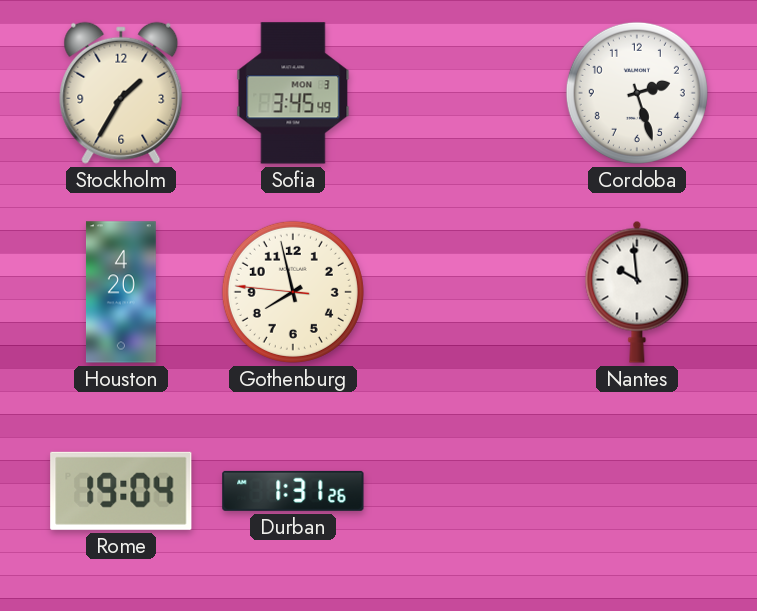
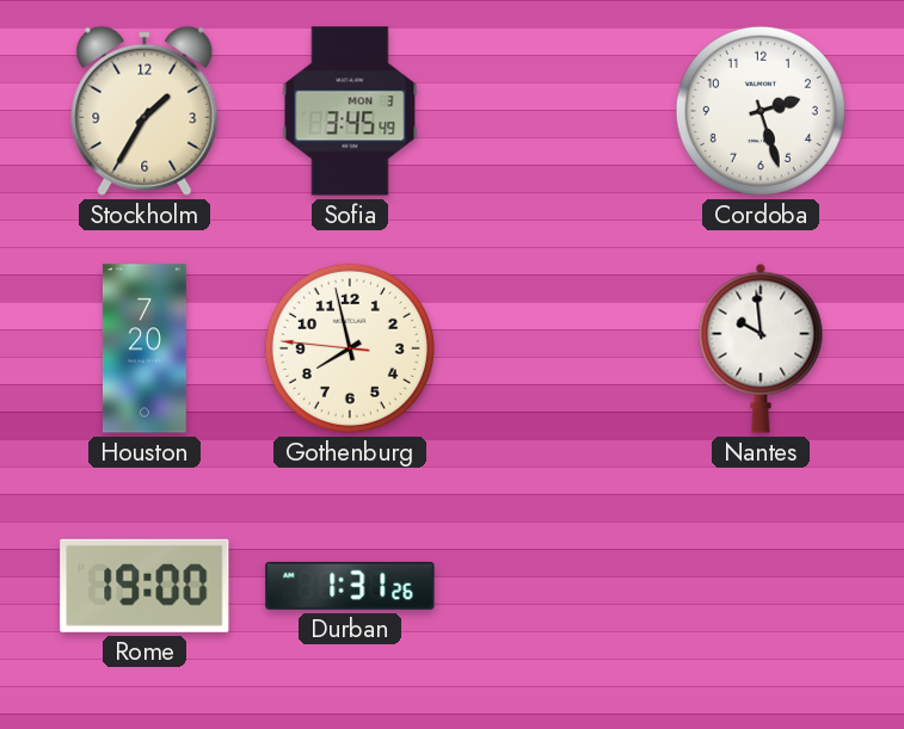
Houston: 4:20 -> 7:20
Rome: 19:04 -> 19:00
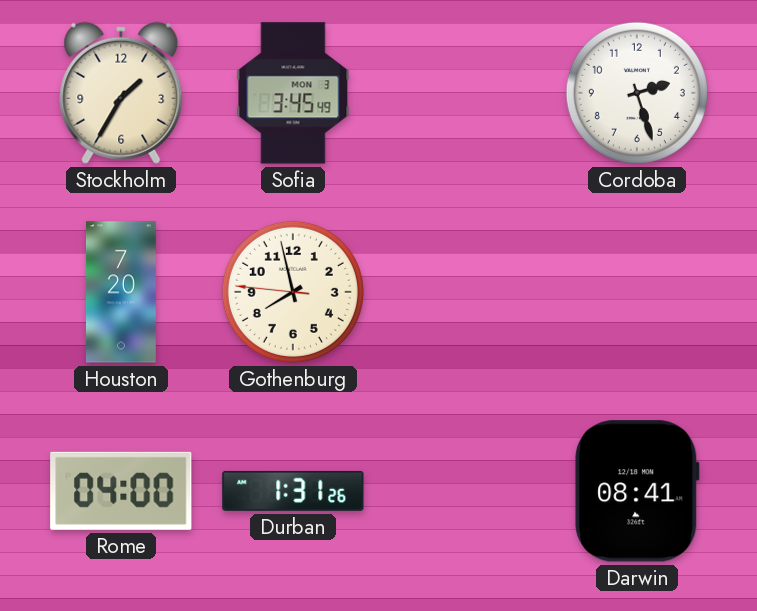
Nantes: 9:59 -> none
Rome: 19:00 -> 04:00
Darwin: none -> 08:41
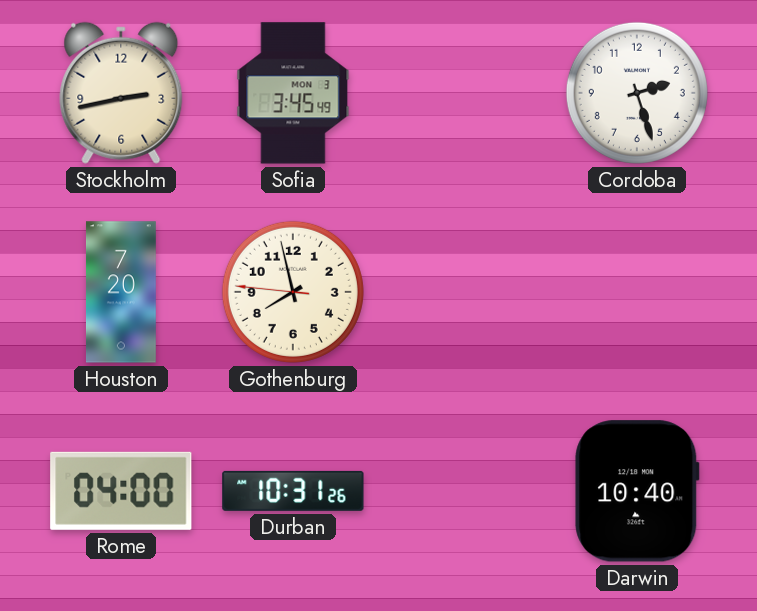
Stockholm: 1:35 -> 2:43
Durban: 1:31 -> 10:31
Darwin: 08:41 -> 10:40
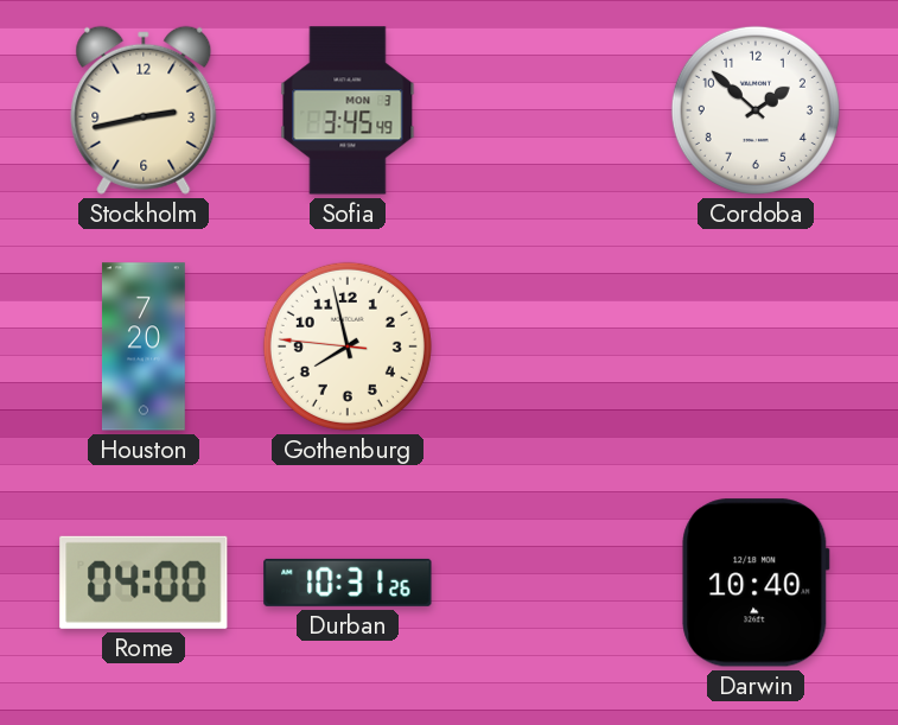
Cordoba: 2:27 -> 1:52
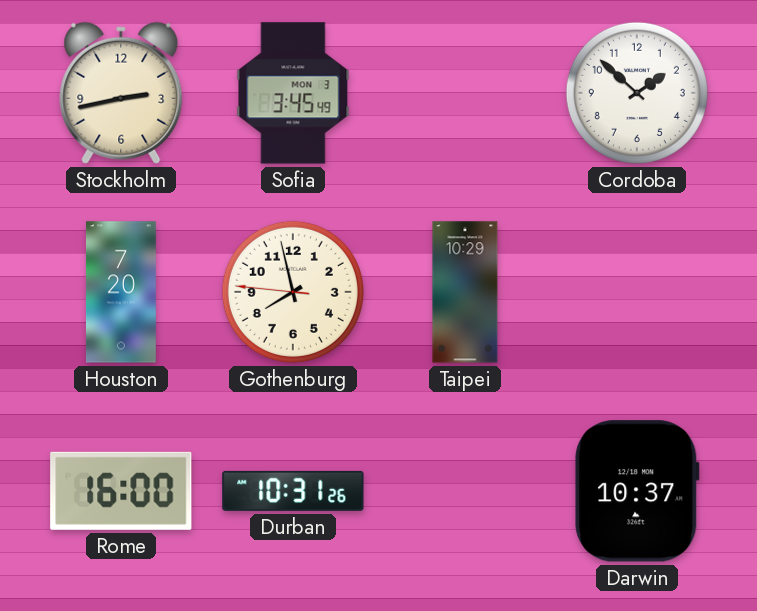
Taipei: none -> 10:29
Rome: 04:00 -> 16:00
Darwin: 10:40 -> 10:37
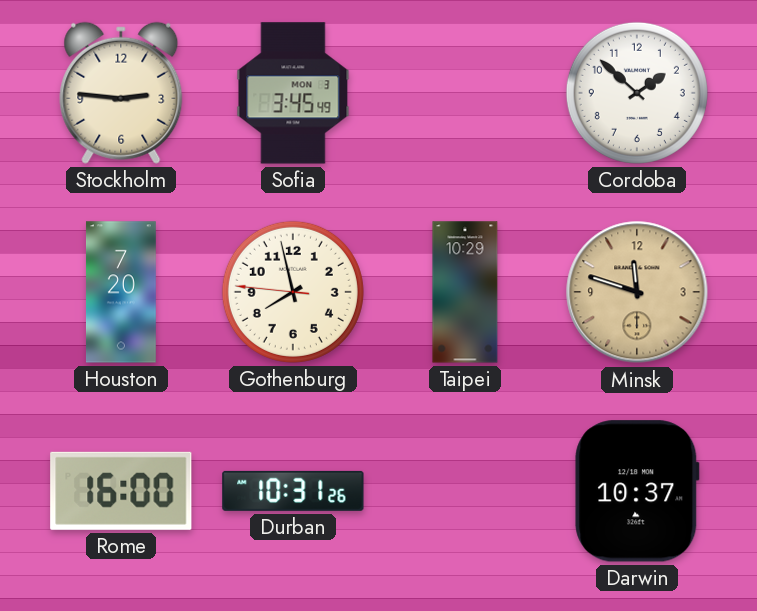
Stockholm: 2:43 -> 2:46
Minsk: none -> 11:48
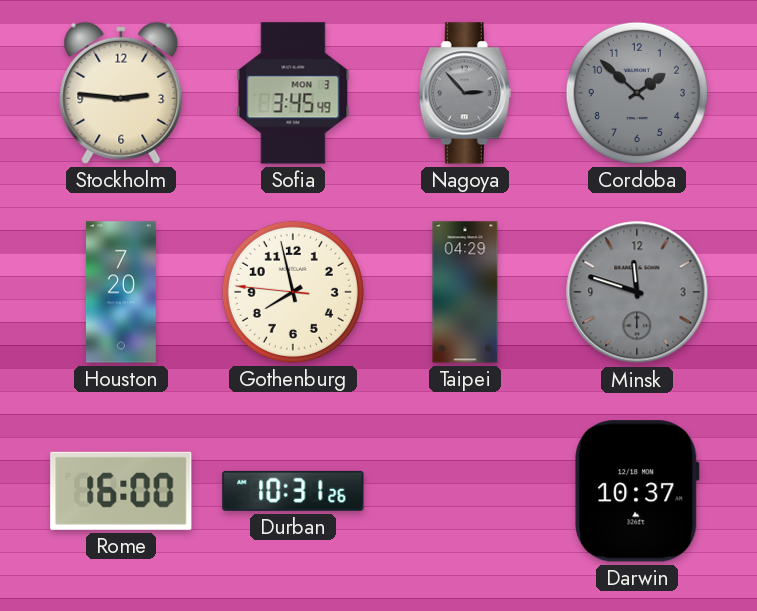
Nagoya: none -> 2:53
Cordoba dial: white -> grey
Taipei: 10:29 -> 04:29
Minsk dial: champagne -> grey
